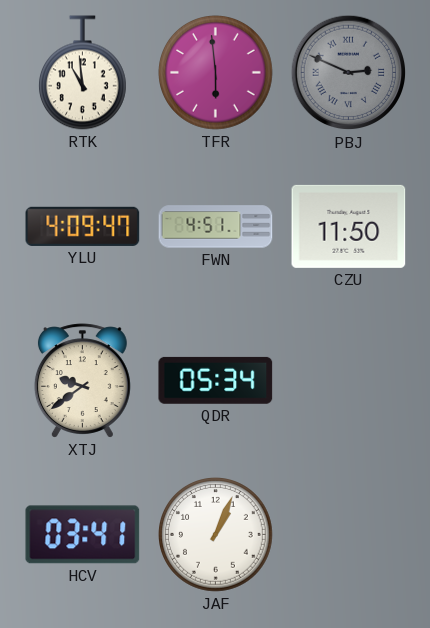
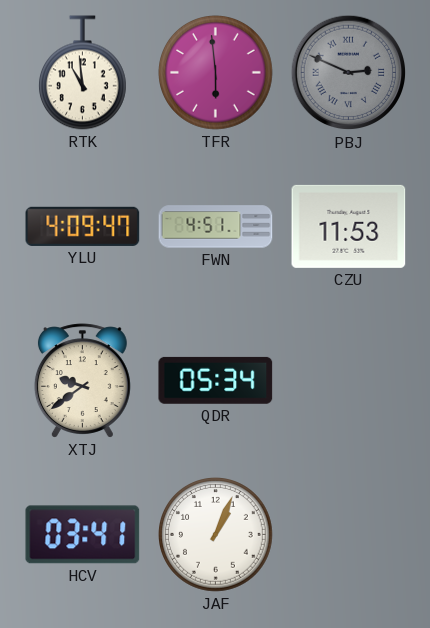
CZU: 11:50 -> 11:53
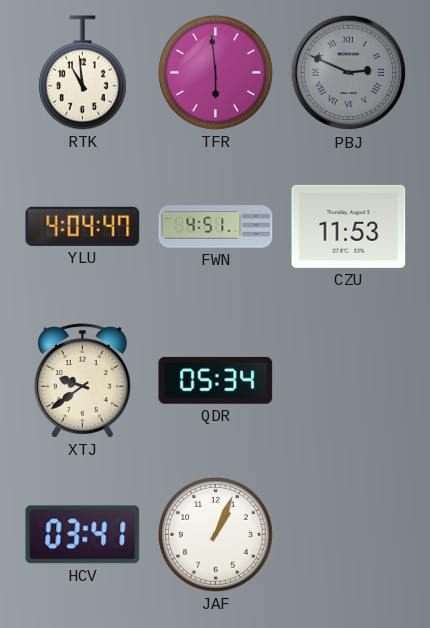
YLU: 4:09 -> 4:04
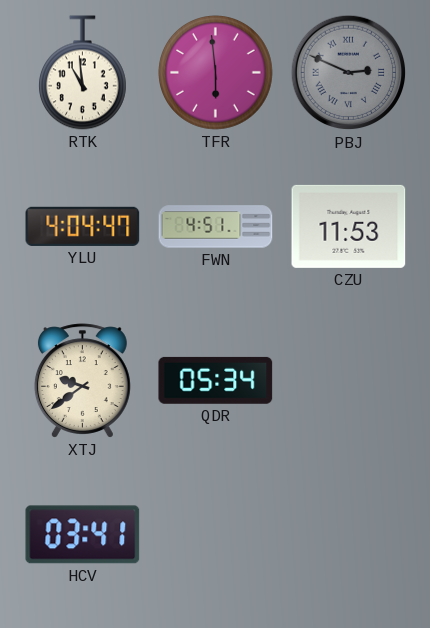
JAF: 1:04 -> none
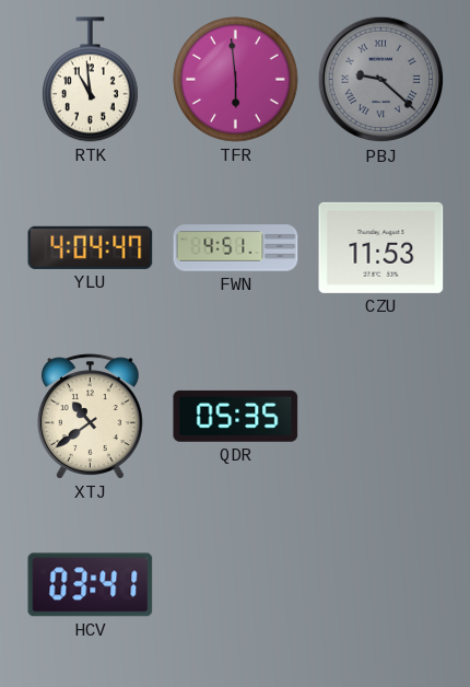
PBJ: 2:49 -> 9:22
XTJ: 9:39 -> 10:39
QDR: 05:34 -> 05:35
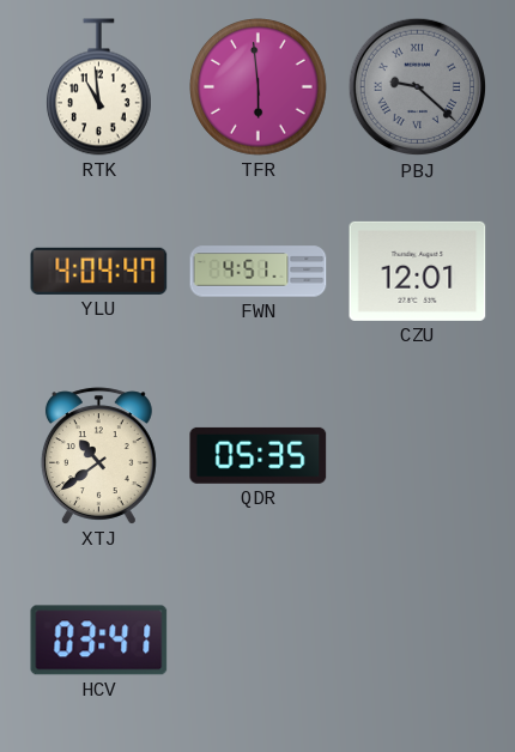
CZU: 11:53 -> 12:01
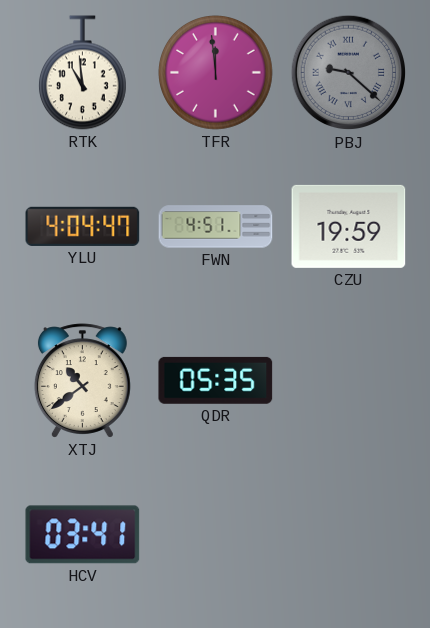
TFR: 5:59 -> 11:59
CZU: 12:01 -> 19:59
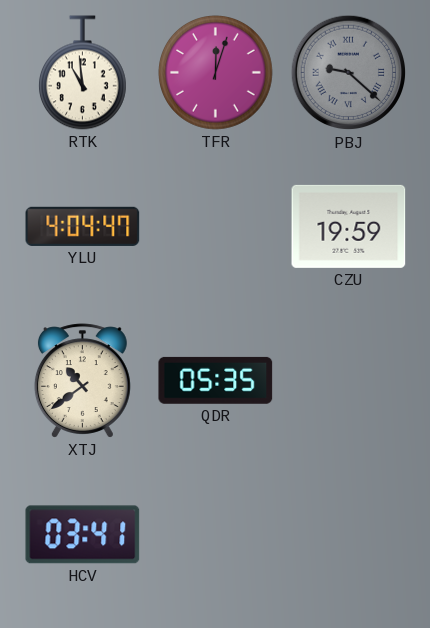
TFR: 11:59 -> 12:03
FWN: 4:51 -> none
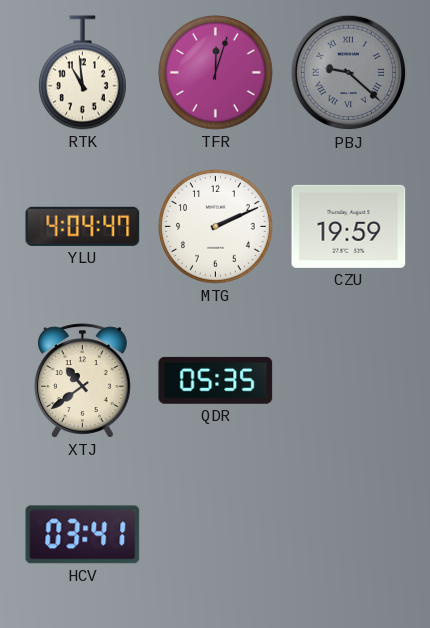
MTG: none -> 2:11
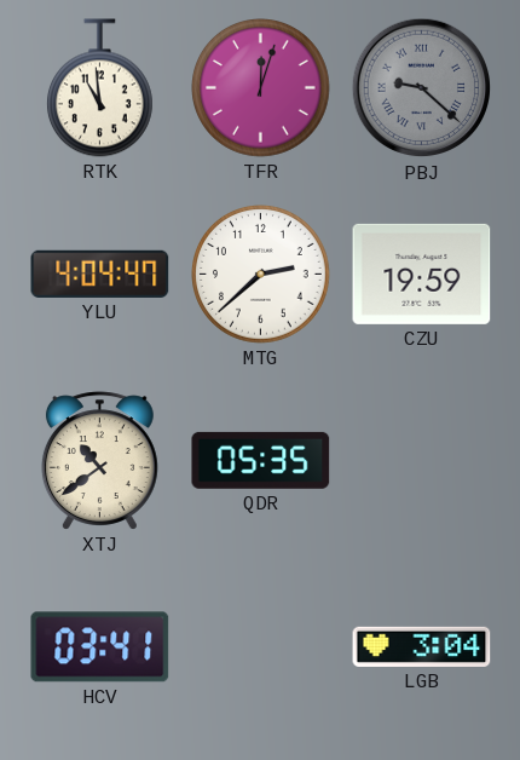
MTG: 2:11 -> 2:38
LGB: none -> 3:04
